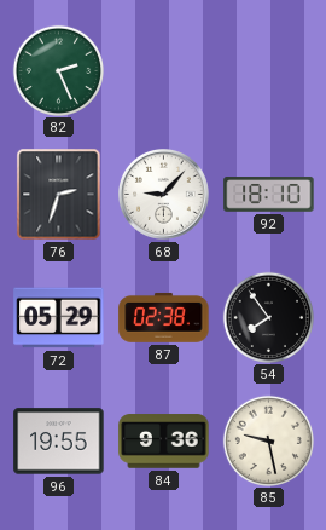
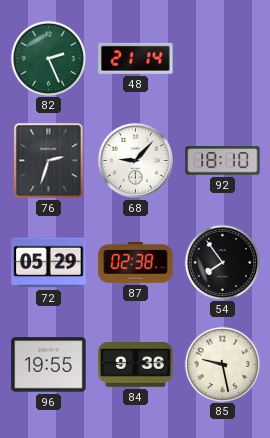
48: none -> 21:14
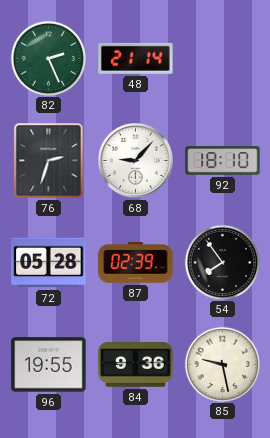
72: 05:29 -> 05:28
87: 02:38 -> 02:39
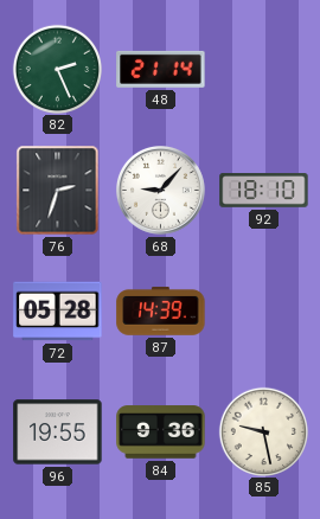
87: 02:39 -> 14:39
54: 7:54 -> none
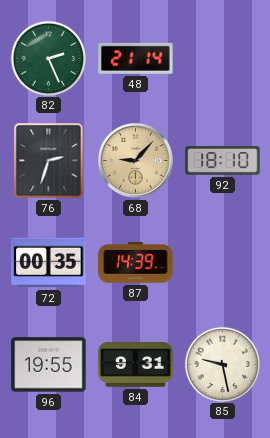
68 dial: white -> champagne
72: 05:28 -> 00:35
84: 9:36 -> 9:31
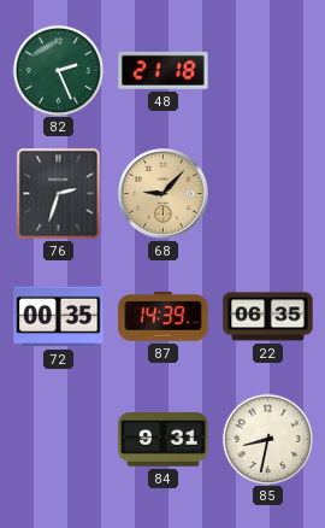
48: 21:14 -> 21:18
92: 18:10 -> none
22: none -> 06:35
96: 19:55 -> none
85: 9:28 -> 8:32
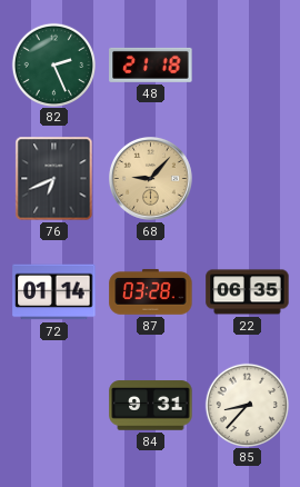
76: 2:33 -> 6:41
72: 00:35 -> 01:14
87: 14:39 -> 03:28
85: 8:32 -> 8:37
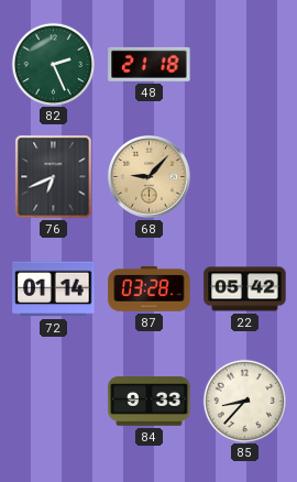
22: 06:35 -> 05:42
84: 9:31 -> 9:33
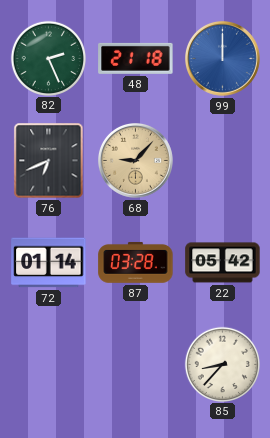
99: none -> 12:00
84: 9:33 -> none
